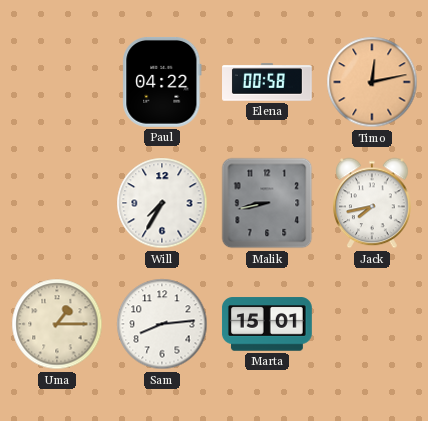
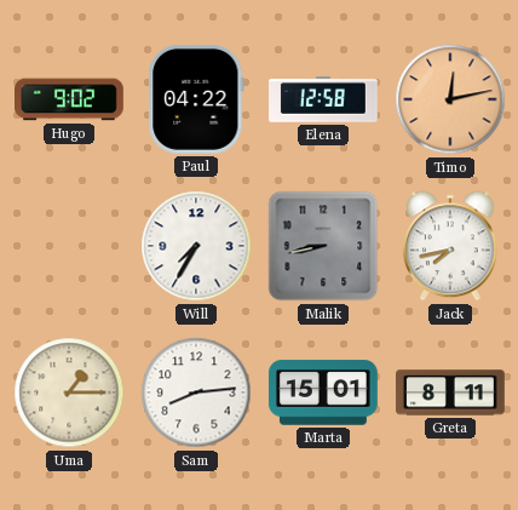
Hugo: none -> 9:02
Elena: 00:58 -> 12:58
Greta: none -> 8:11
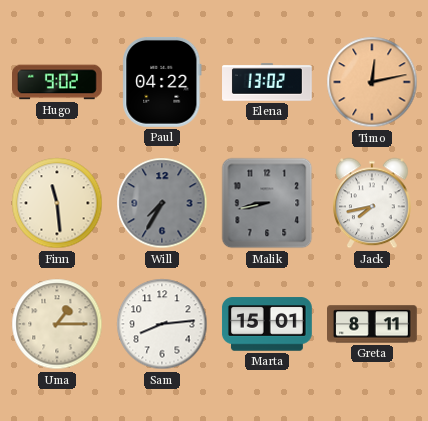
Elena: 12:58 -> 13:02
Finn: none -> 11:29
Will dial: white -> grey
